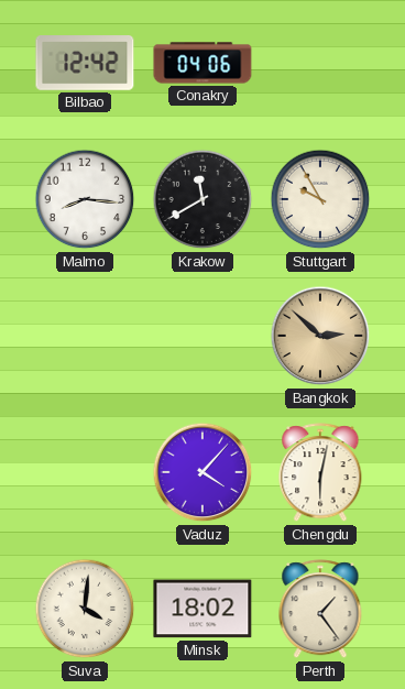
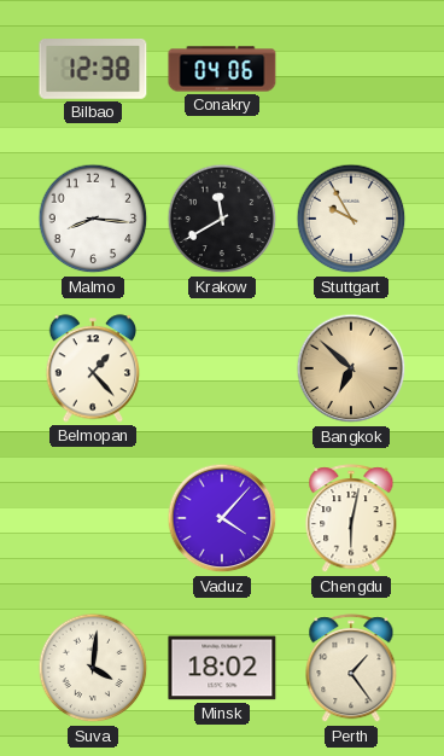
Bilbao: 12:42 -> 12:38
Belmopan: none -> 1:23
Bangkok: 2:52 -> 6:52
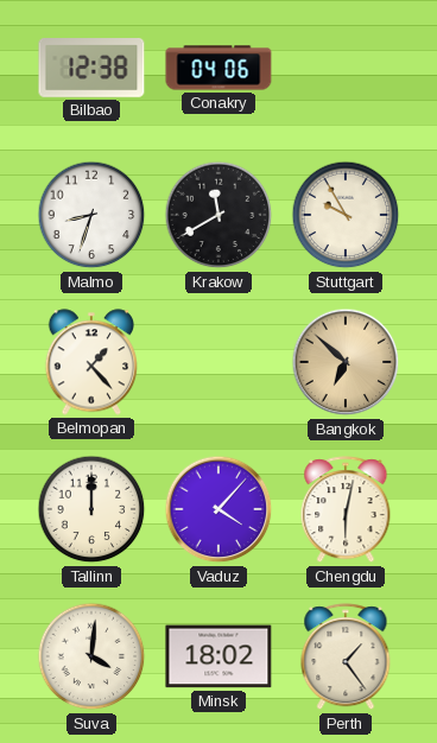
Malmo: 8:16 -> 8:33
Tallinn: none -> 12:00
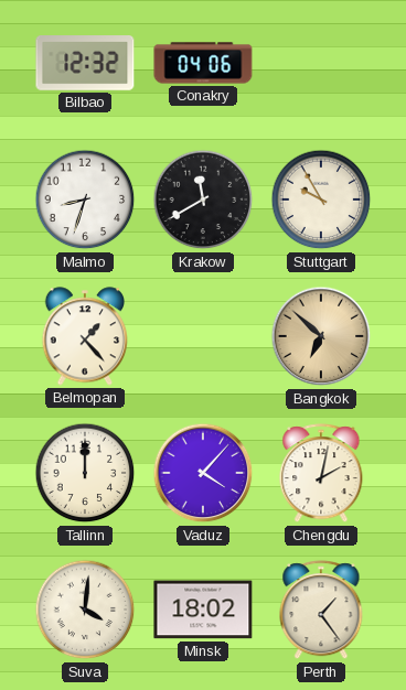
Bilbao: 12:38 -> 12:32
Chengdu: 6:02 -> 2:02
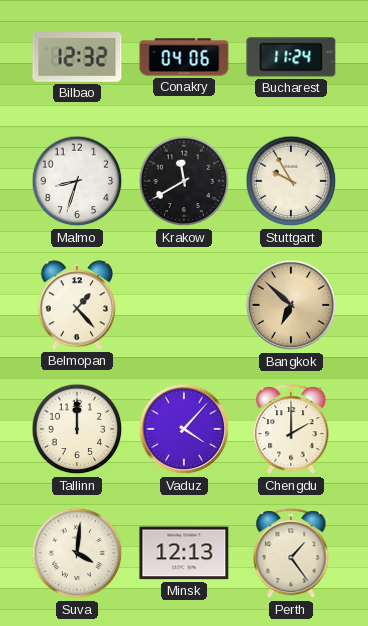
Bucharest: none -> 11:24
Chengdu: 2:02 -> 2:00
Minsk: 18:02 -> 12:13
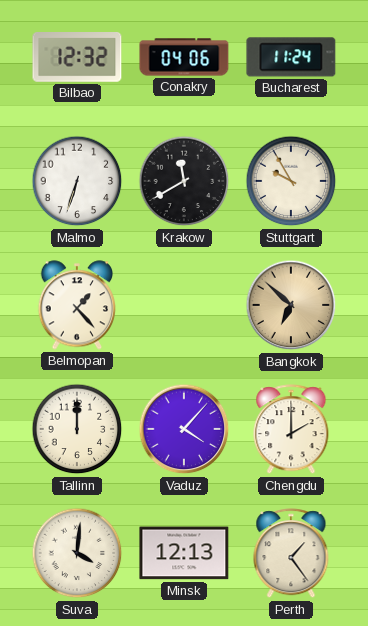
Malmo: 8:33 -> 6:33
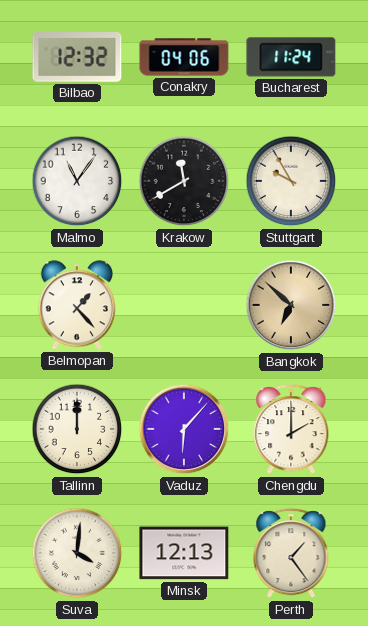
Malmo: 6:33 -> 11:06
Vaduz: 4:07 -> 6:07
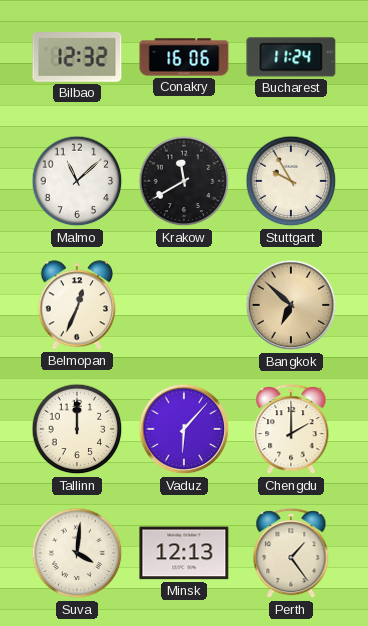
Conakry: 04:06 -> 16:06
Malmo: 11:06 -> 11:08
Belmopan: 1:23 -> 12:34
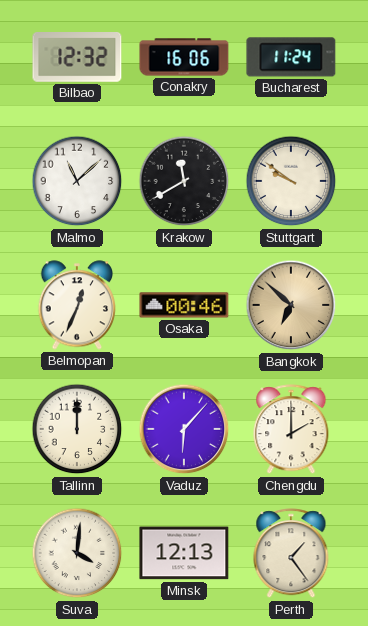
Stuttgart: 9:55 -> 9:51
Osaka: none -> 00:46
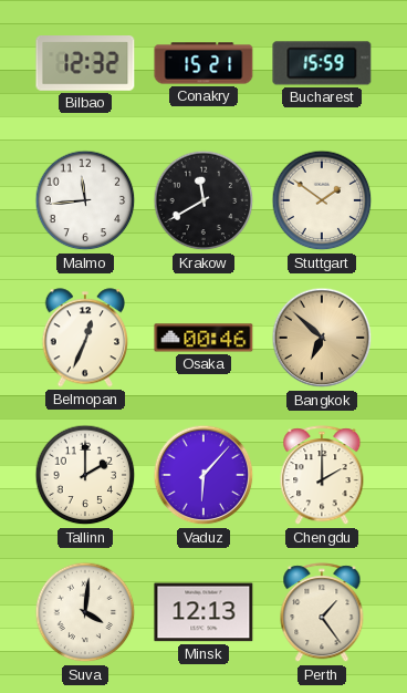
Conakry: 16:06 -> 15:21
Bucharest: 11:24 -> 15:59
Malmo: 11:08 -> 11:44
Stuttgart: 9:51 -> 1:51
Tallinn: 12:00 -> 2:00
